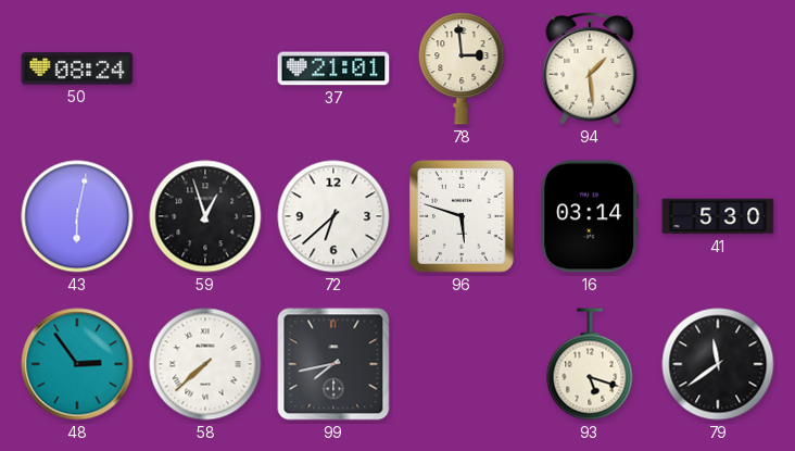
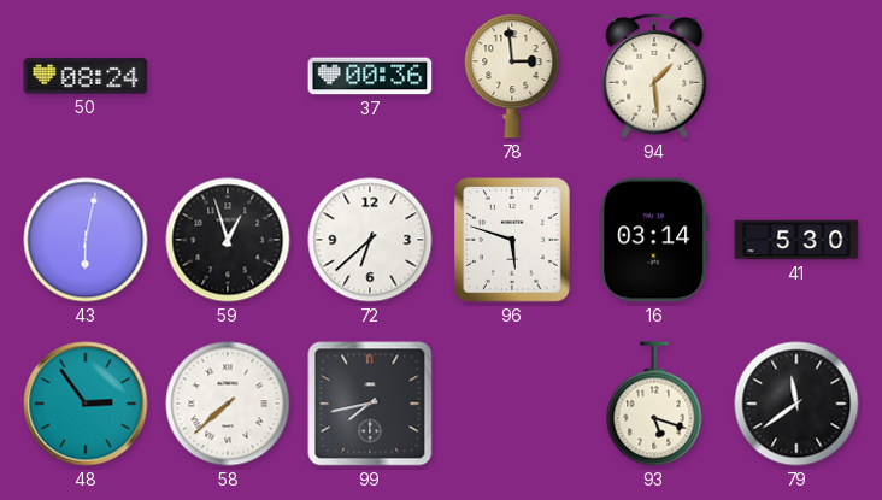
37: 21:01 -> 00:36
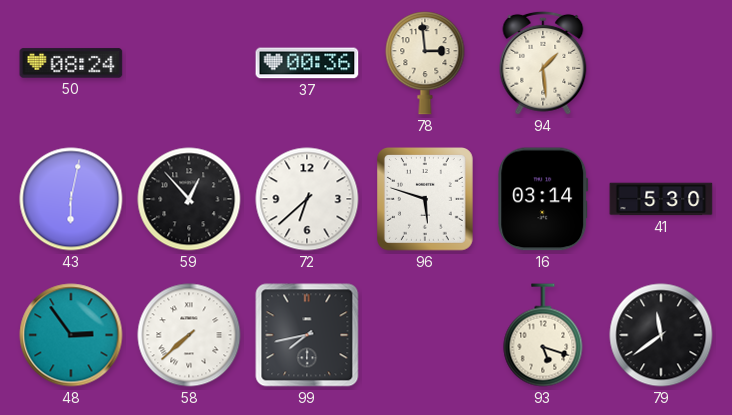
59: 12:57 -> 12:53
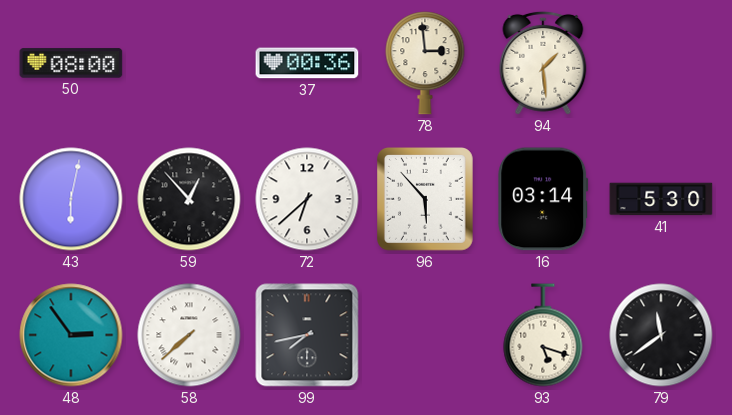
50: 08:24 -> 08:00
96: 5:48 -> 5:53
